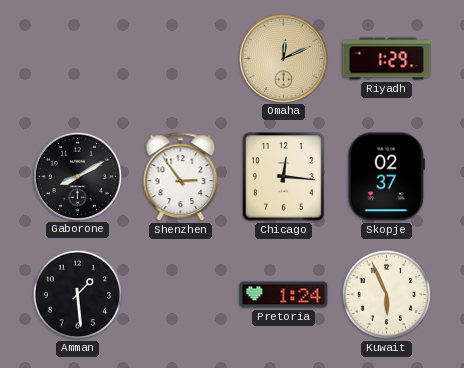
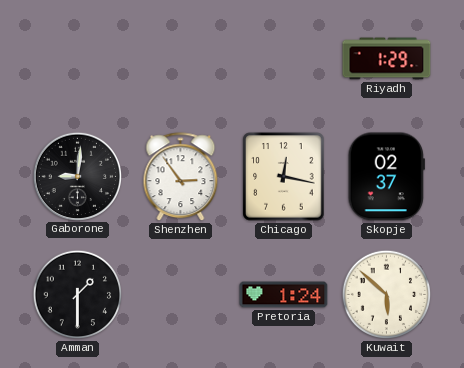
Omaha: 12:11 -> none
Gaborone: 8:10 -> 9:01
Chicago: 12:16 -> 12:17
Amman: 1:29 -> 1:30
Kuwait: 5:56 -> 5:52
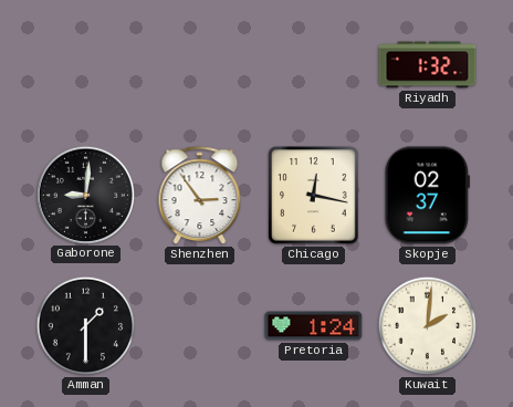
Riyadh: 1:29 -> 1:32
Kuwait: 5:52 -> 2:01
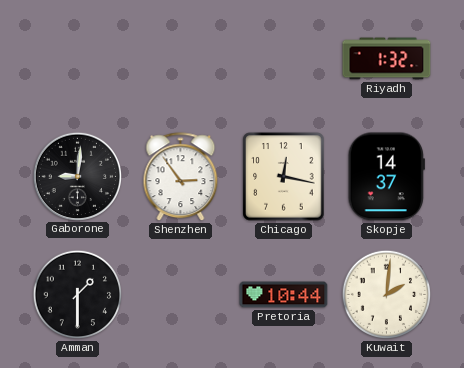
Skopje: 02:37 -> 14:37
Pretoria: 1:24 -> 10:44
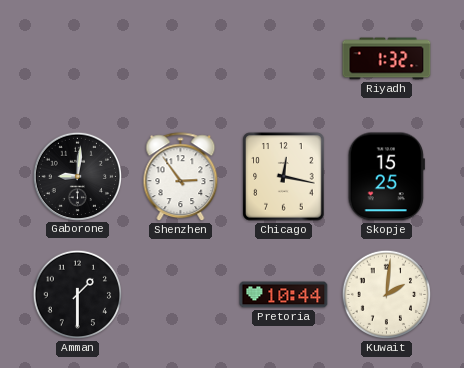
Skopje: 14:37 -> 15:25
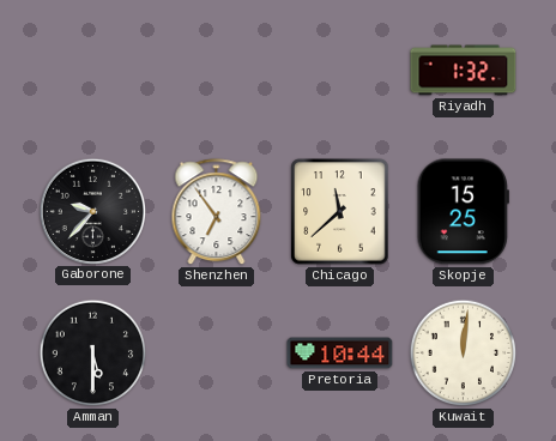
Gaborone: 9:01 -> 9:37
Shenzhen: 2:54 -> 6:54
Chicago: 12:17 -> 11:38
Amman: 1:30 -> 5:30
Kuwait: 2:01 -> 12:01
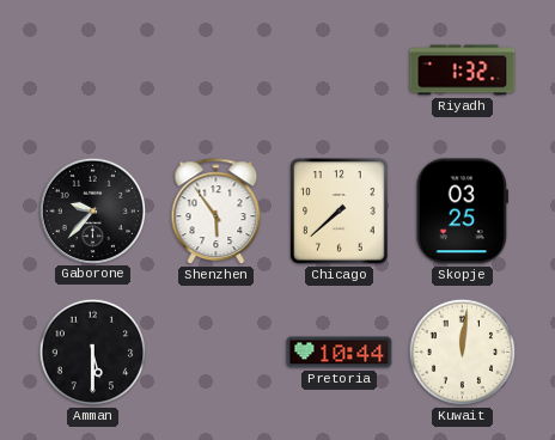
Shenzhen: 6:54 -> 5:54
Chicago: 11:38 -> 7:38
Skopje: 15:25 -> 03:25
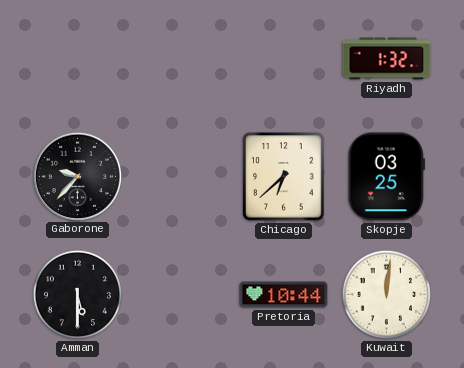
Shenzhen: 5:54 -> none
Chicago: 7:38 -> 6:38
